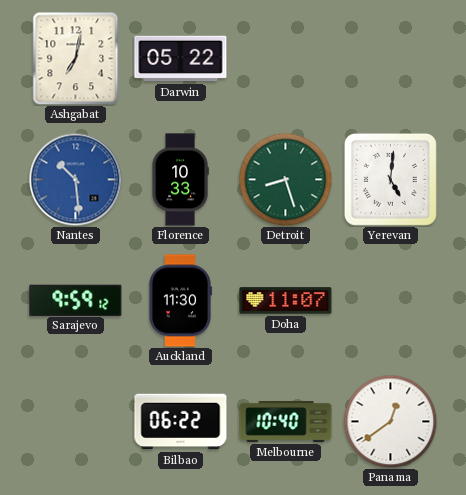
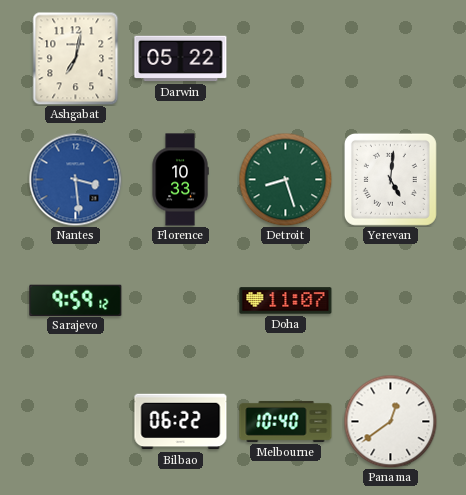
Nantes: 10:29 -> 3:29
Auckland: 11:30 -> none
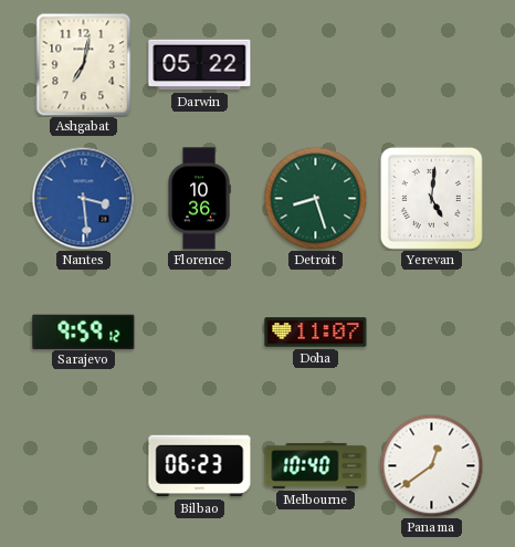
Florence: 10:33 -> 10:36
Bilbao: 06:22 -> 06:23
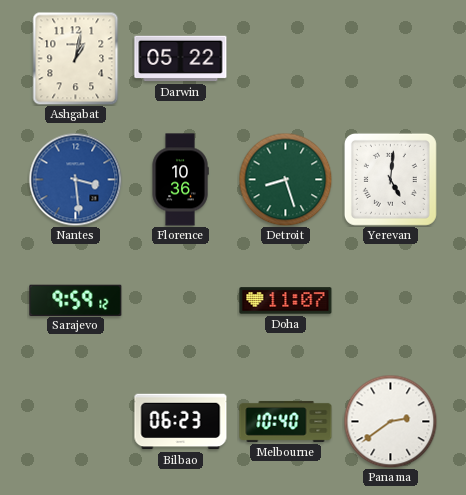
Ashgabat: 7:02 -> 1:02
Panama: 12:39 -> 2:39
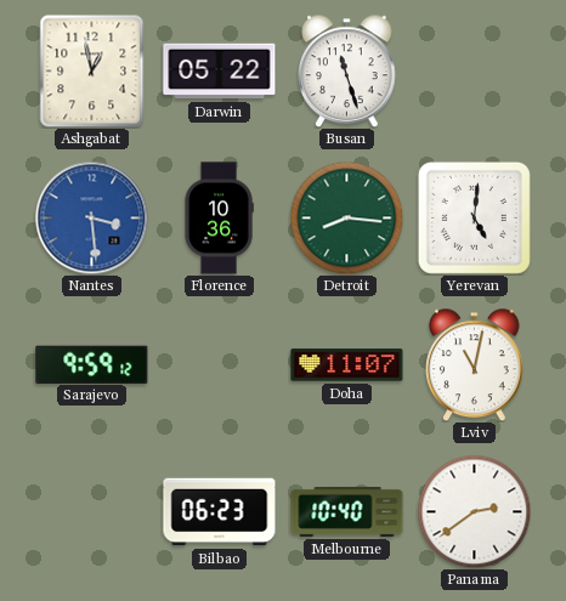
Ashgabat: 1:02 -> 12:58
Busan: none -> 11:27
Detroit: 8:27 -> 8:16
Lviv: none -> 11:02
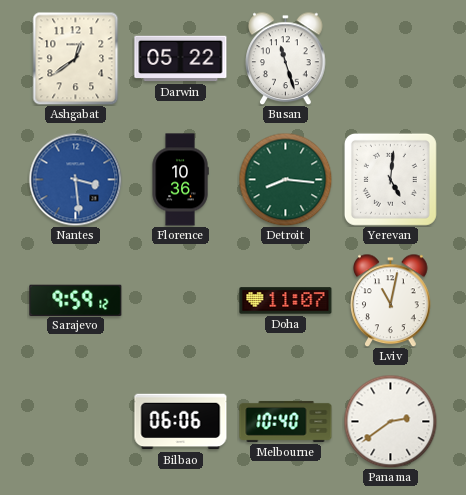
Ashgabat: 12:58 -> 12:39
Bilbao: 06:23 -> 06:06
